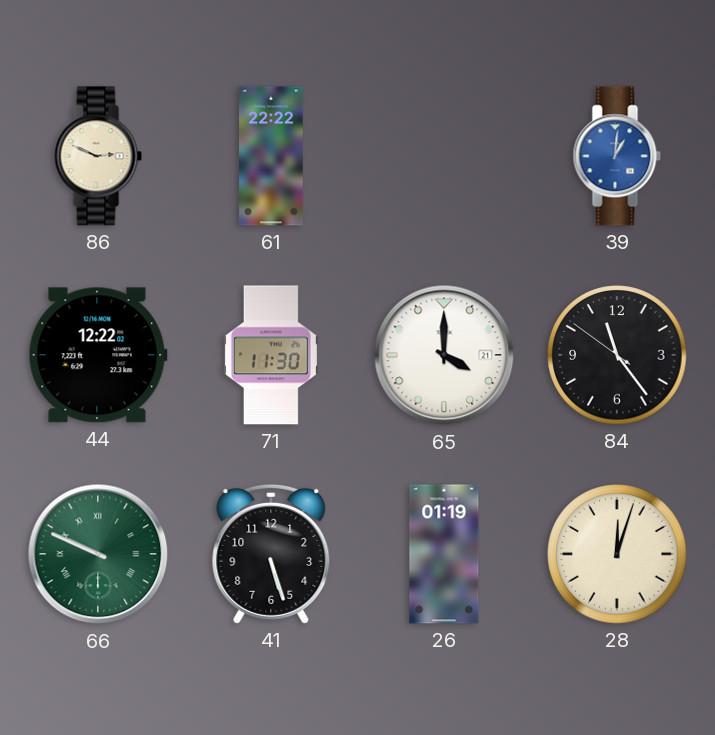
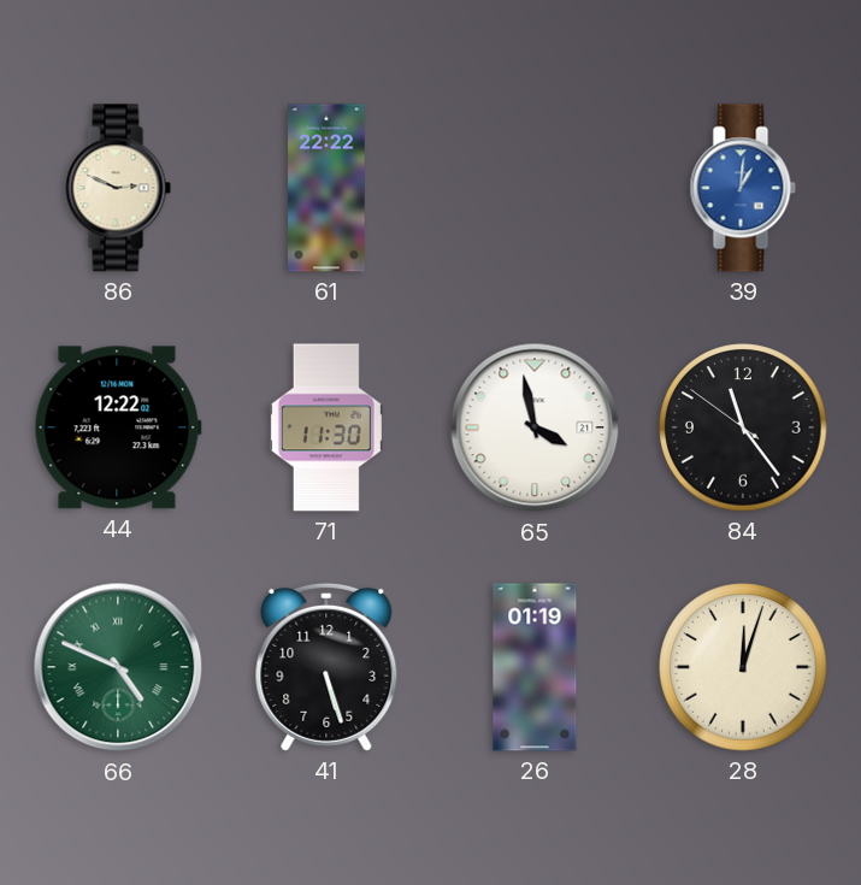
65: 4:00 -> 3:58
66: 9:49 -> 4:49
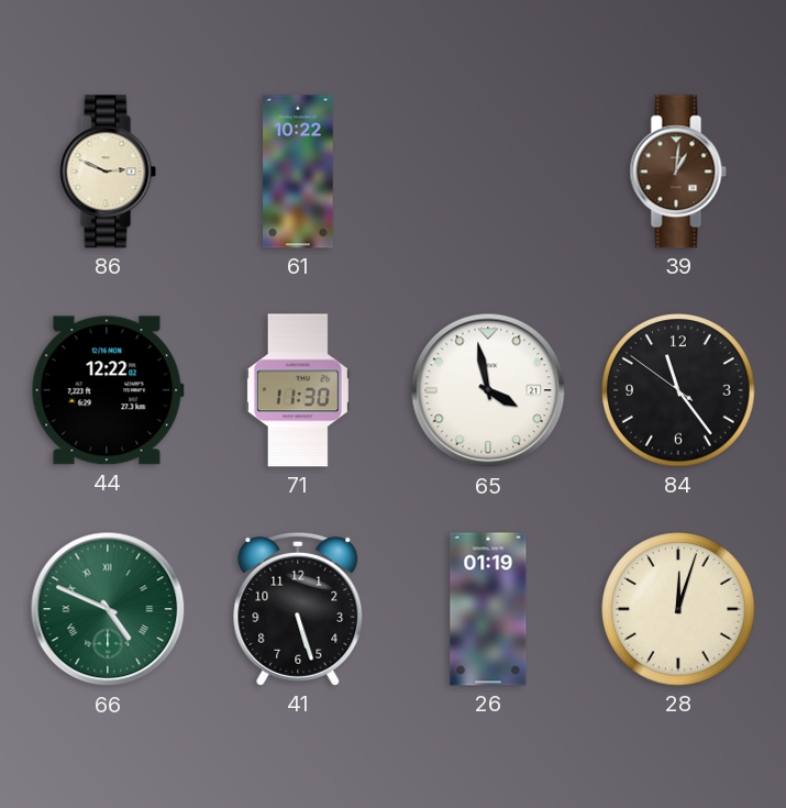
61: 22:22 -> 10:22
39 dial: blue -> brown
